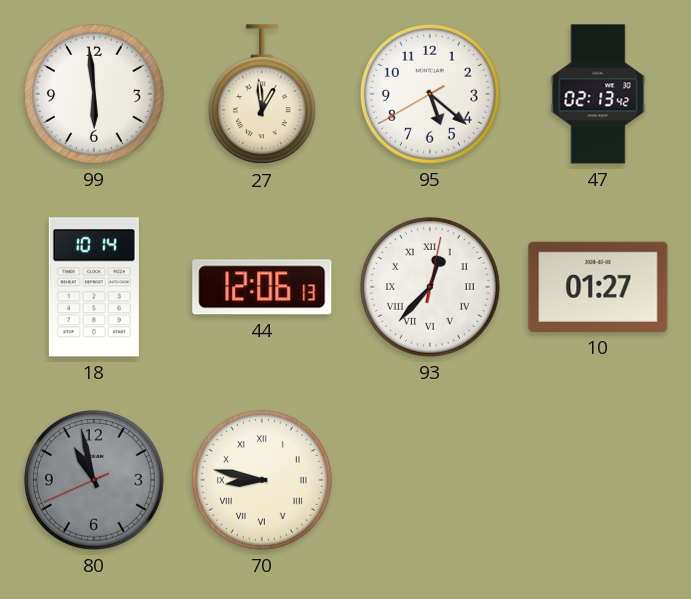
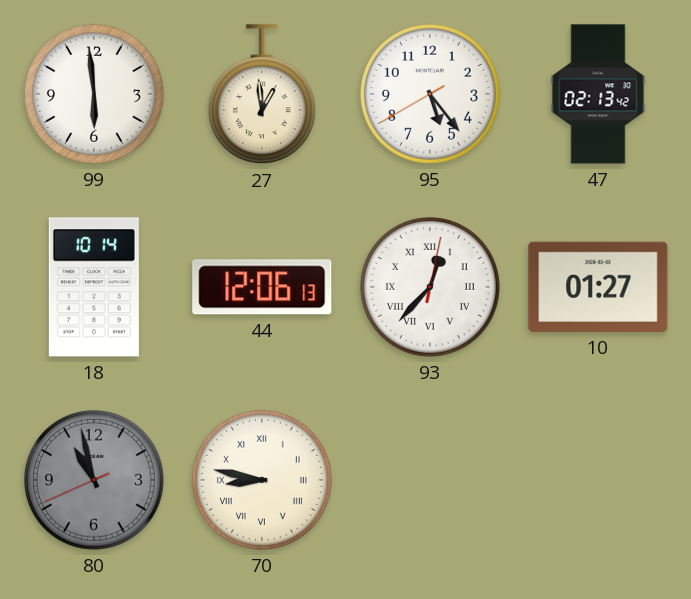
95: 5:21 -> 5:23
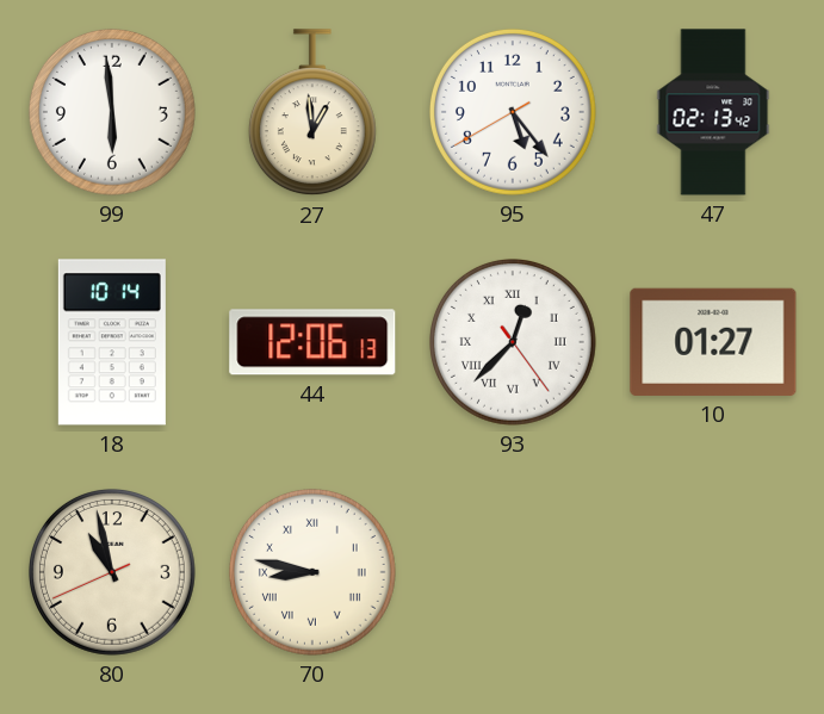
93: 12:37:02 -> 12:37:24
80 dial: grey -> cream
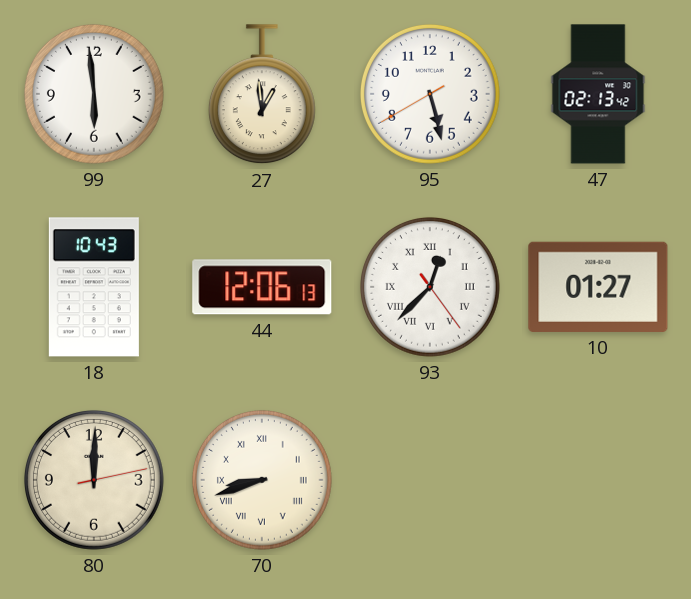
95: 5:23 -> 5:27
18: 10:14 -> 10:43
80: 10:57 -> 12:00
70: 8:47 -> 8:42
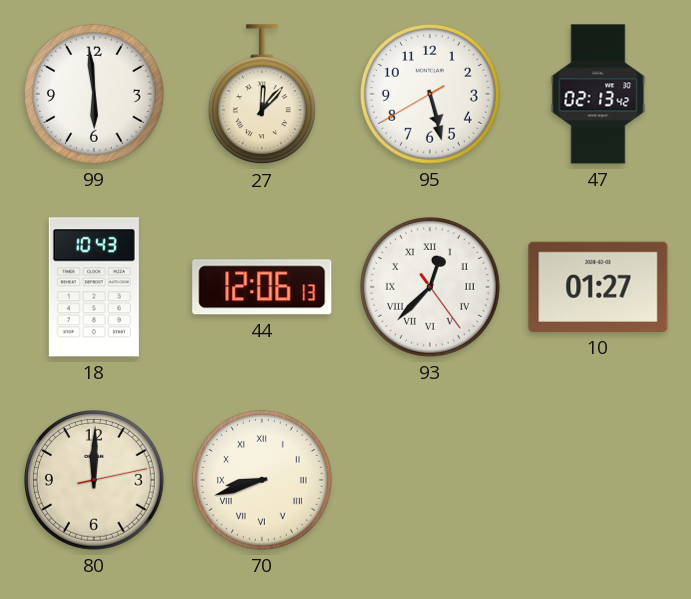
27: 12:59 -> 12:07
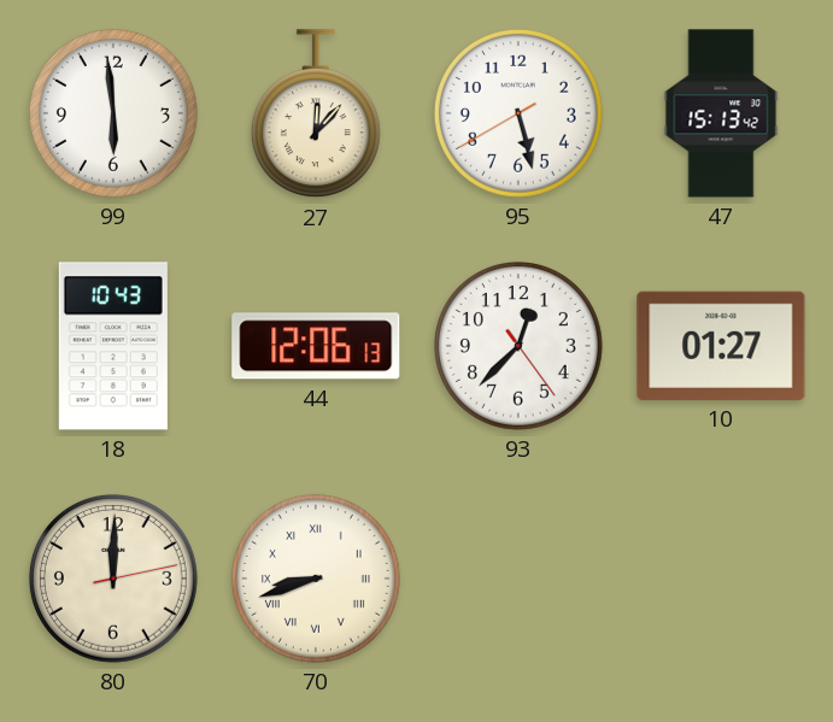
47: 02:13 -> 15:13
93 numerals: Roman -> Arabic
